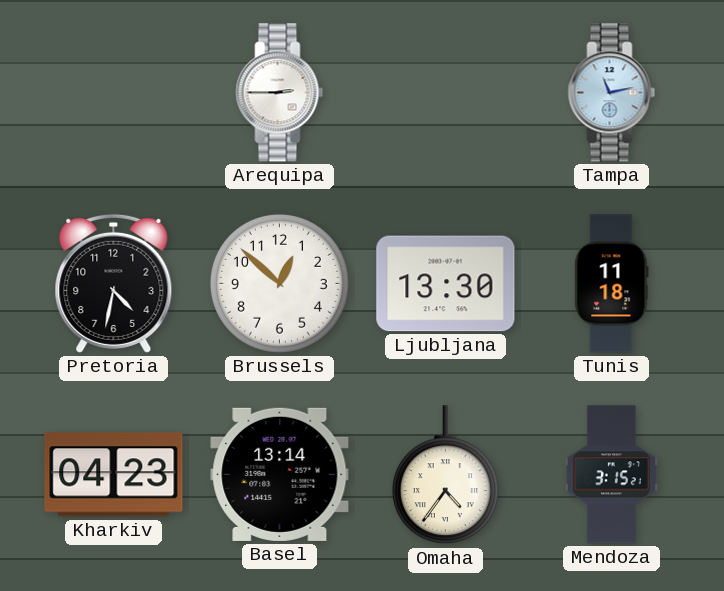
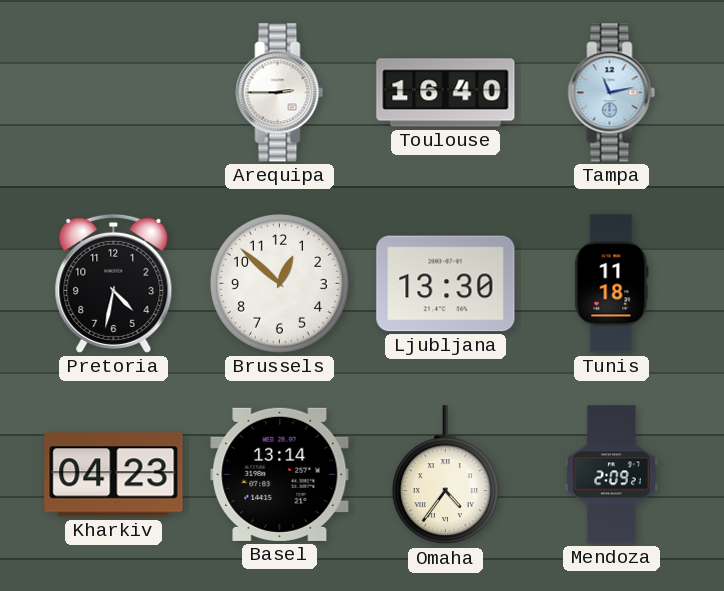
Toulouse: none -> 16:40
Mendoza: 3:15 -> 2:09
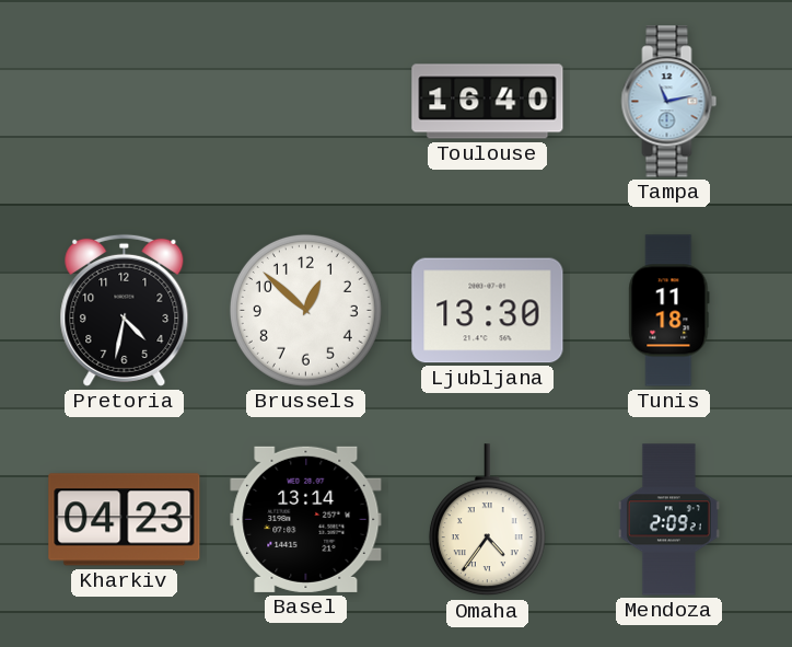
Arequipa: 2:45 -> none
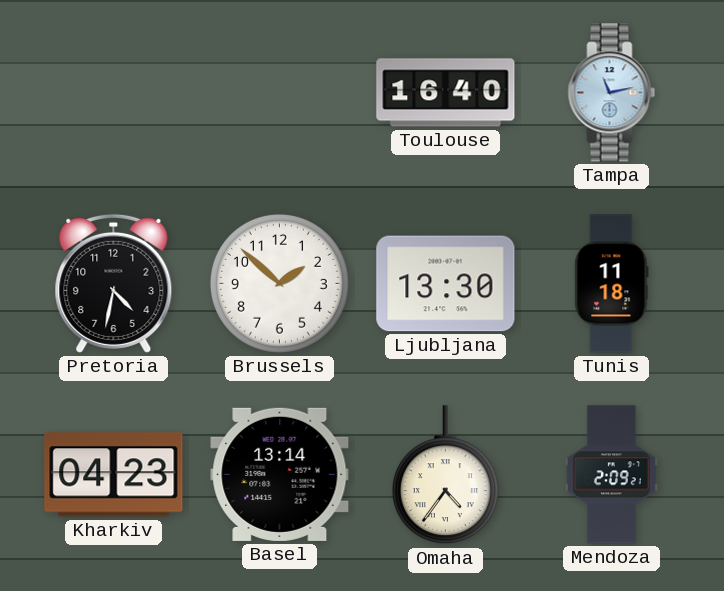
Brussels: 12:52 -> 1:52
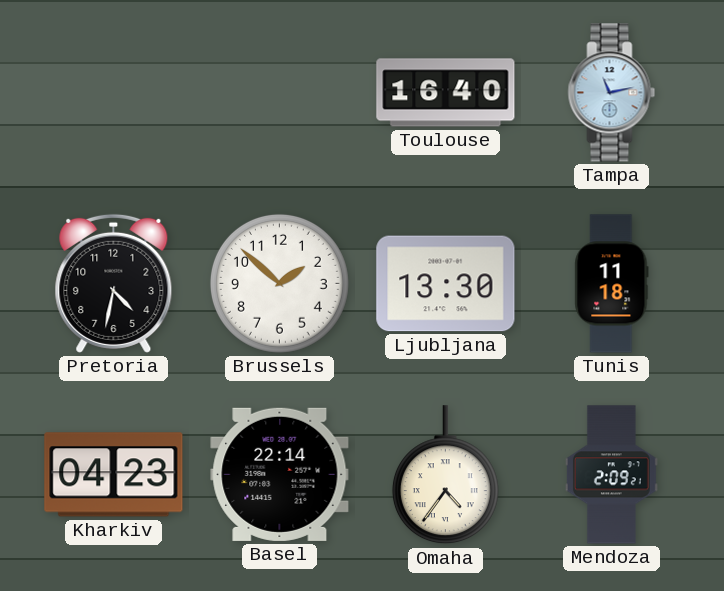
Basel: 13:14 -> 22:14
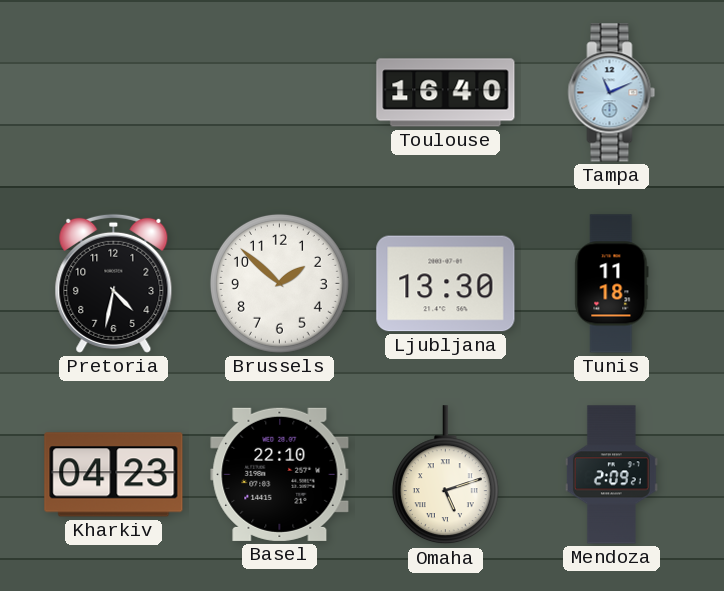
Tampa: 11:13 -> 11:11
Basel: 22:14 -> 22:10
Omaha: 4:36 -> 5:12
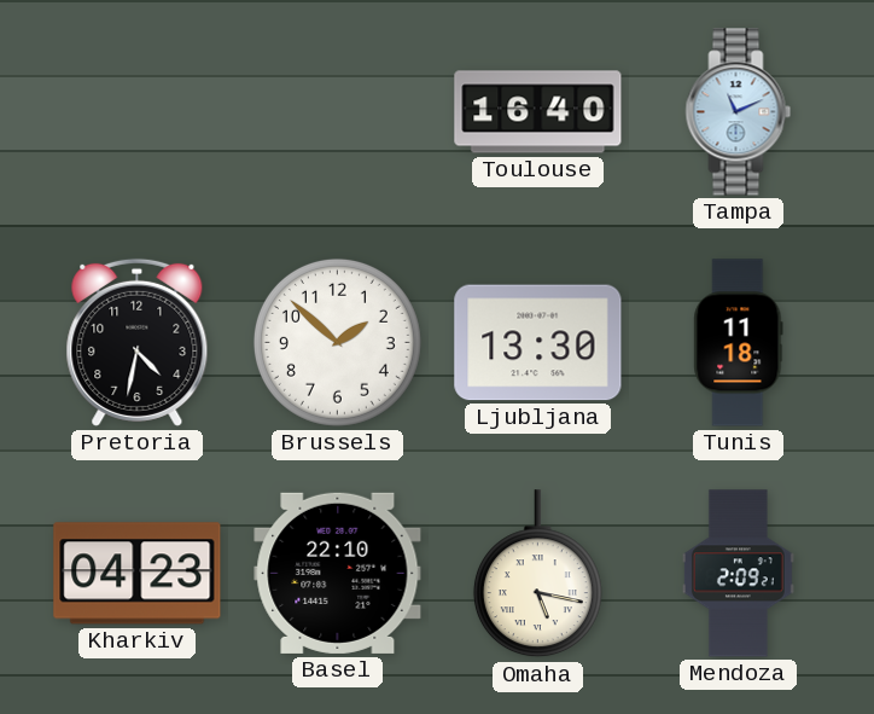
Omaha: 5:12 -> 5:17
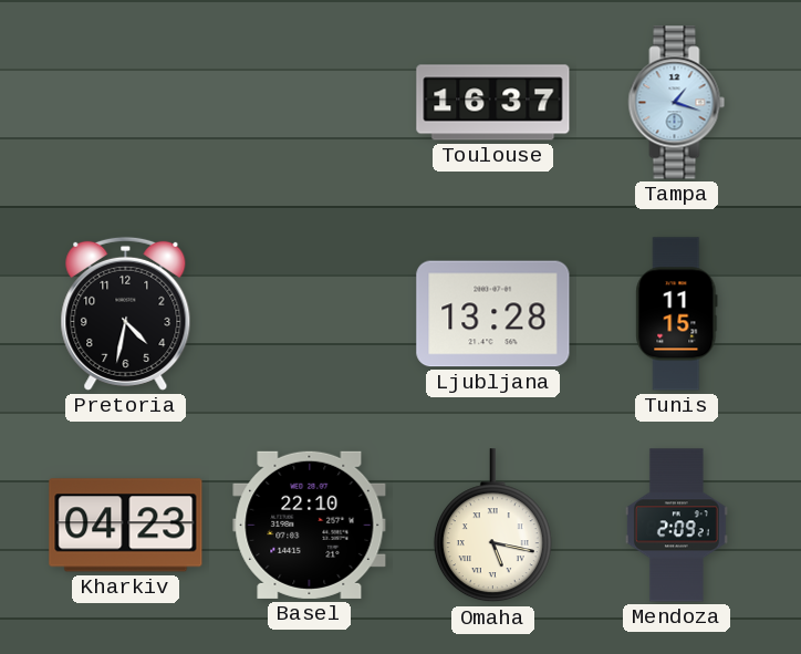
Toulouse: 16:40 -> 16:37
Tampa: 11:11 -> 1:18
Brussels: 1:52 -> none
Ljubljana: 13:30 -> 13:28
Tunis: 11:18 -> 11:15
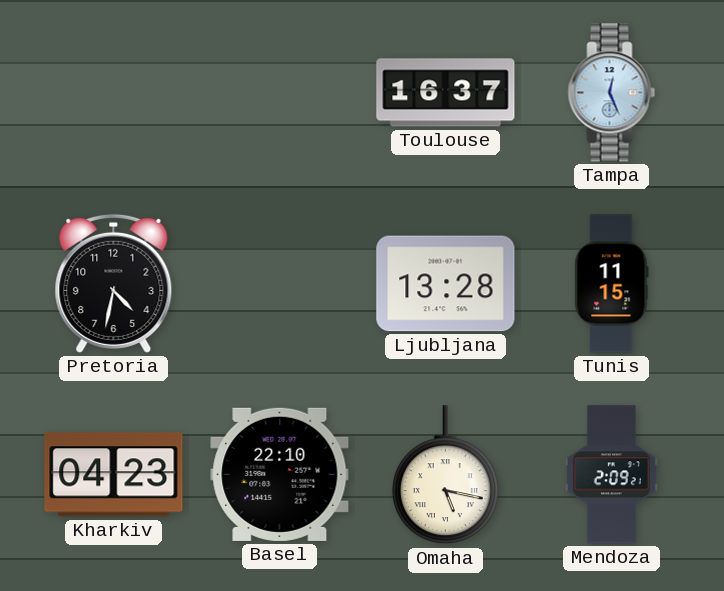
Tampa: 1:18 -> 12:26
